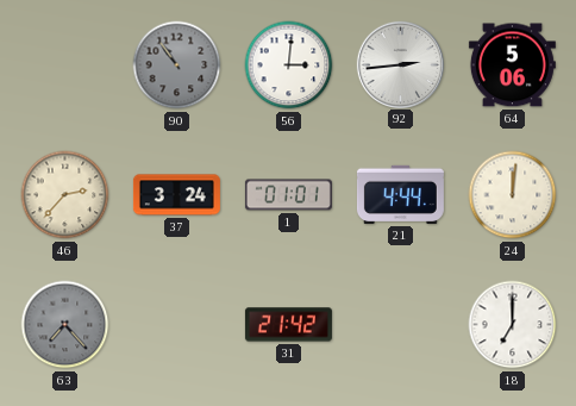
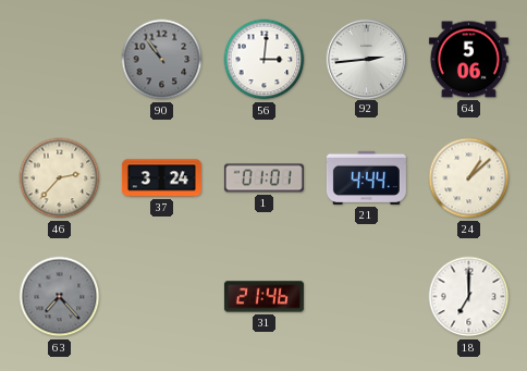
24: 12:01 -> 1:08
31: 21:42 -> 21:46
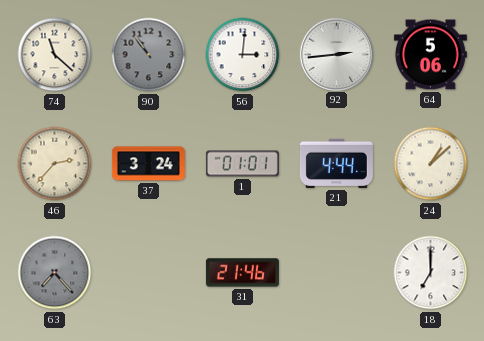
74: none -> 11:22
